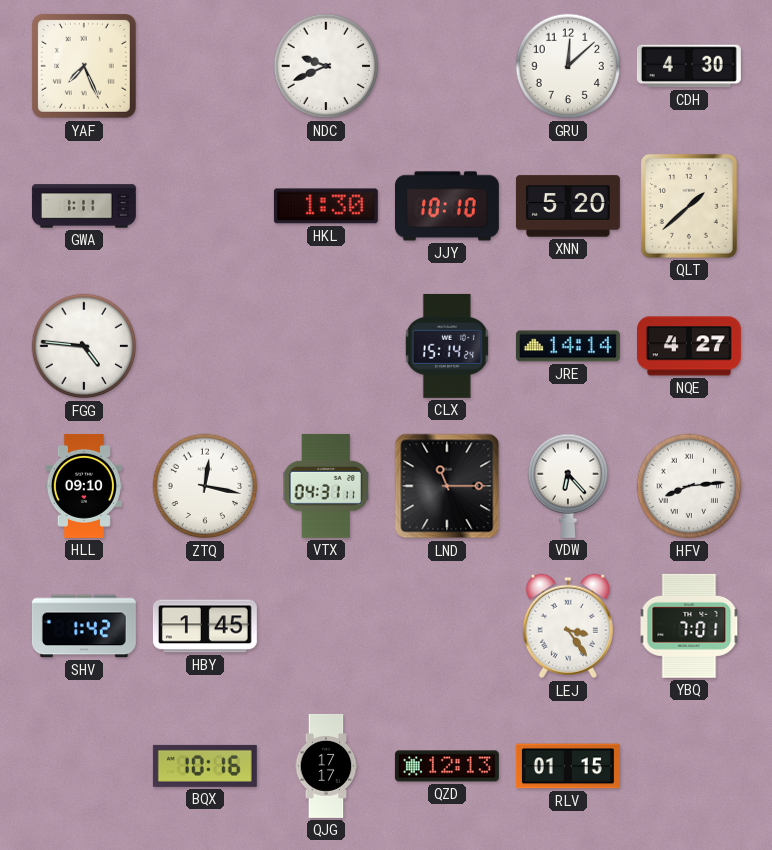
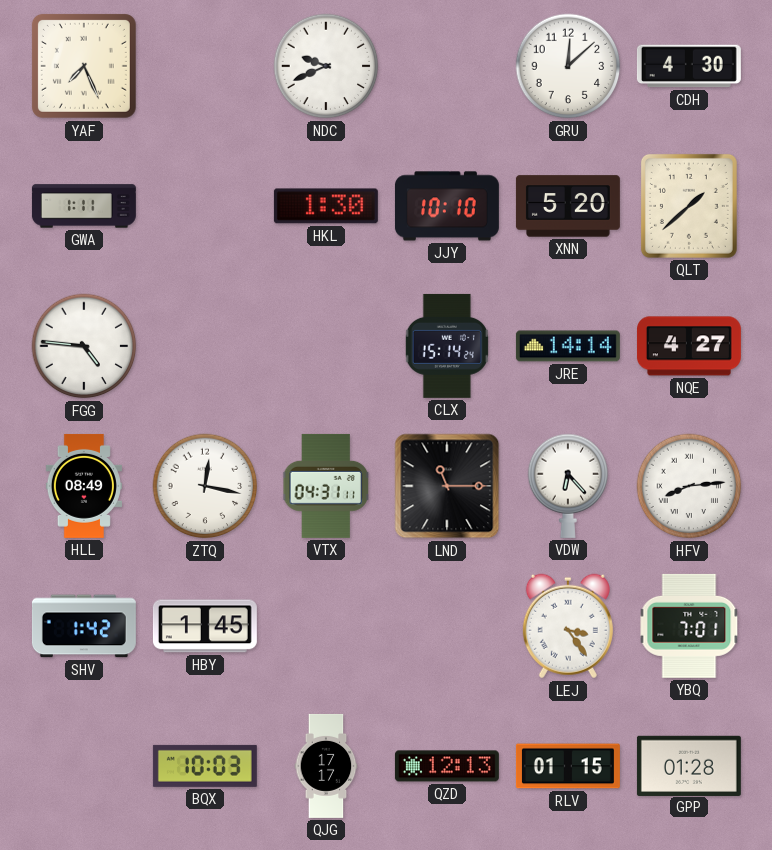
HLL: 09:10 -> 08:49
BQX: 10:16 -> 10:03
GPP: none -> 01:28
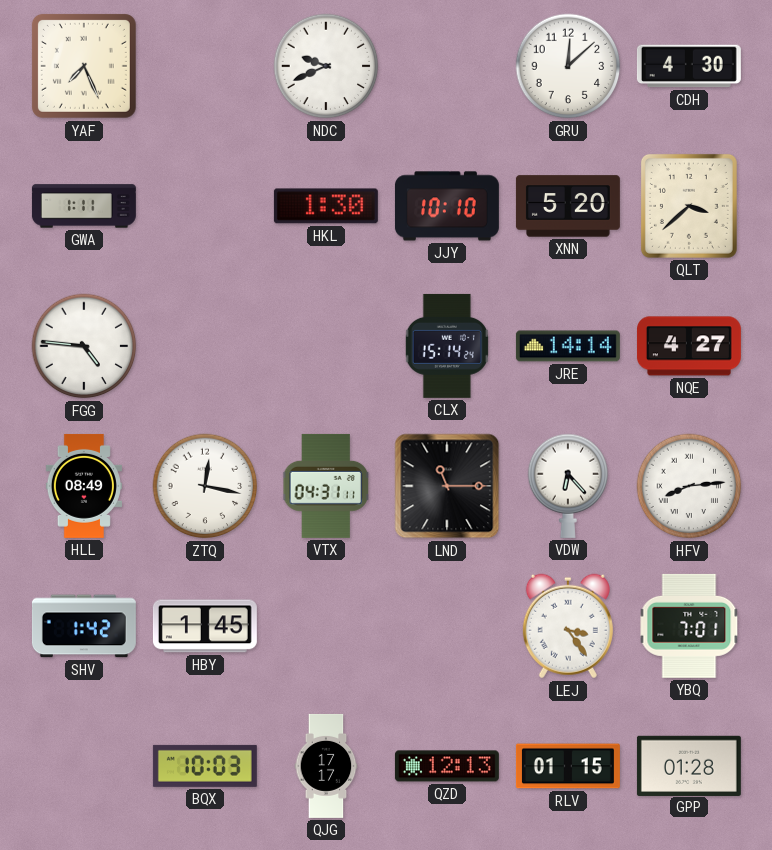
QLT: 1:38 -> 3:38
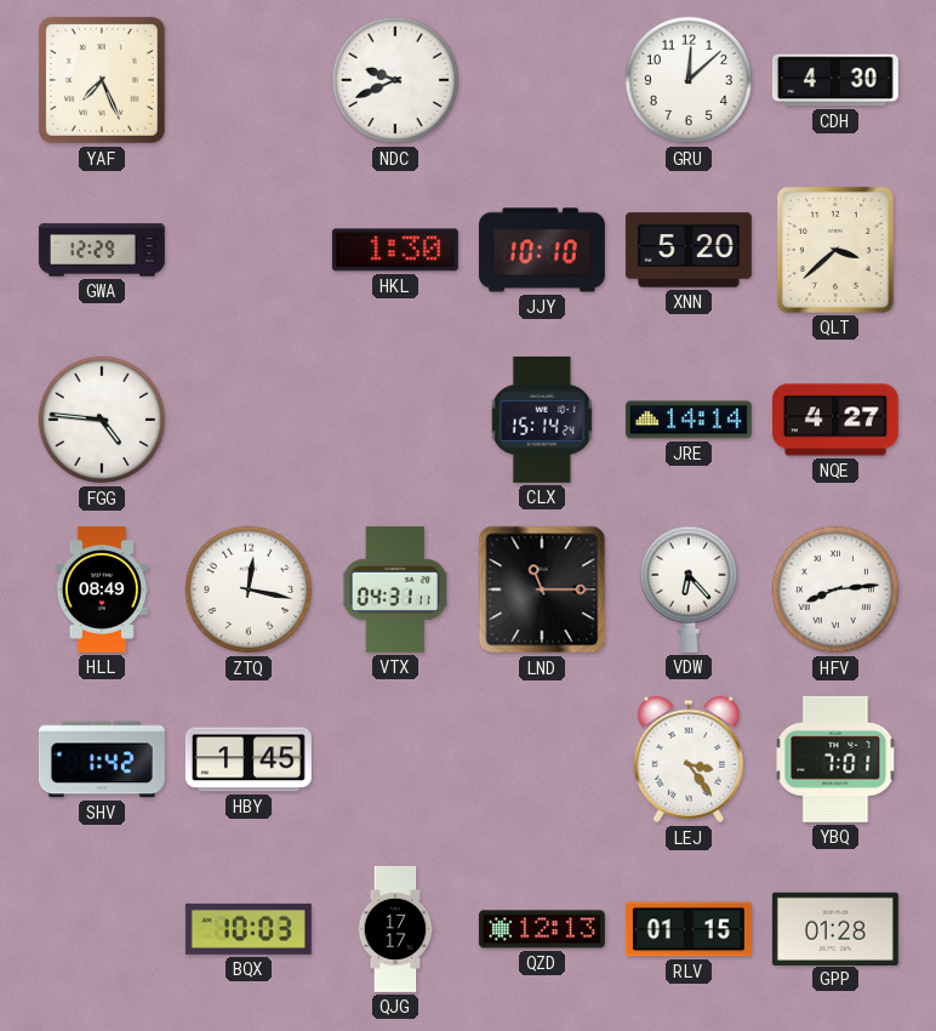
GWA: 1:11 -> 12:29
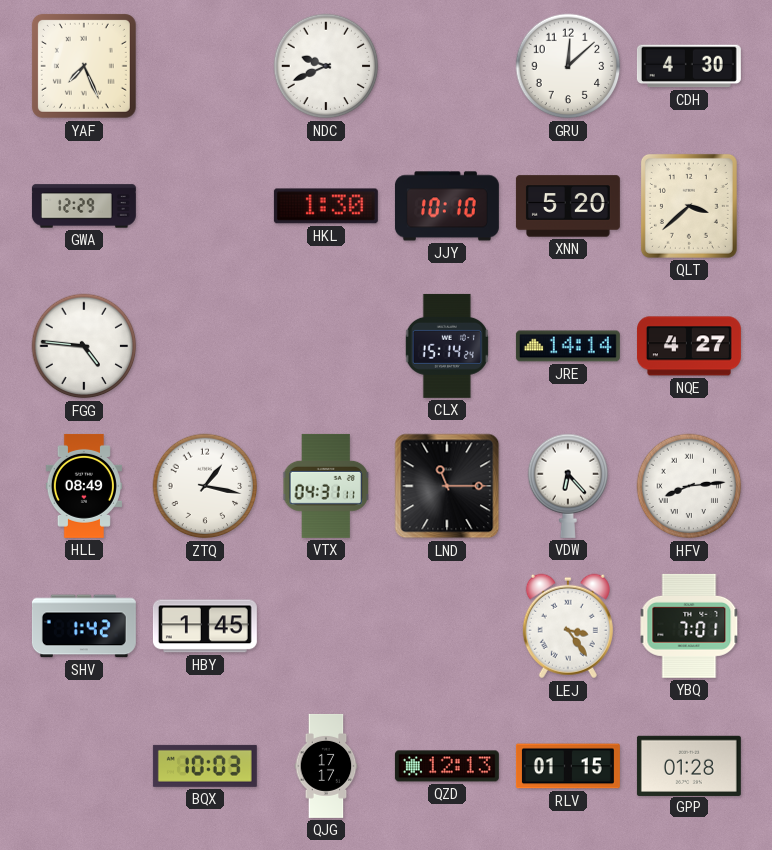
ZTQ: 12:17 -> 1:17
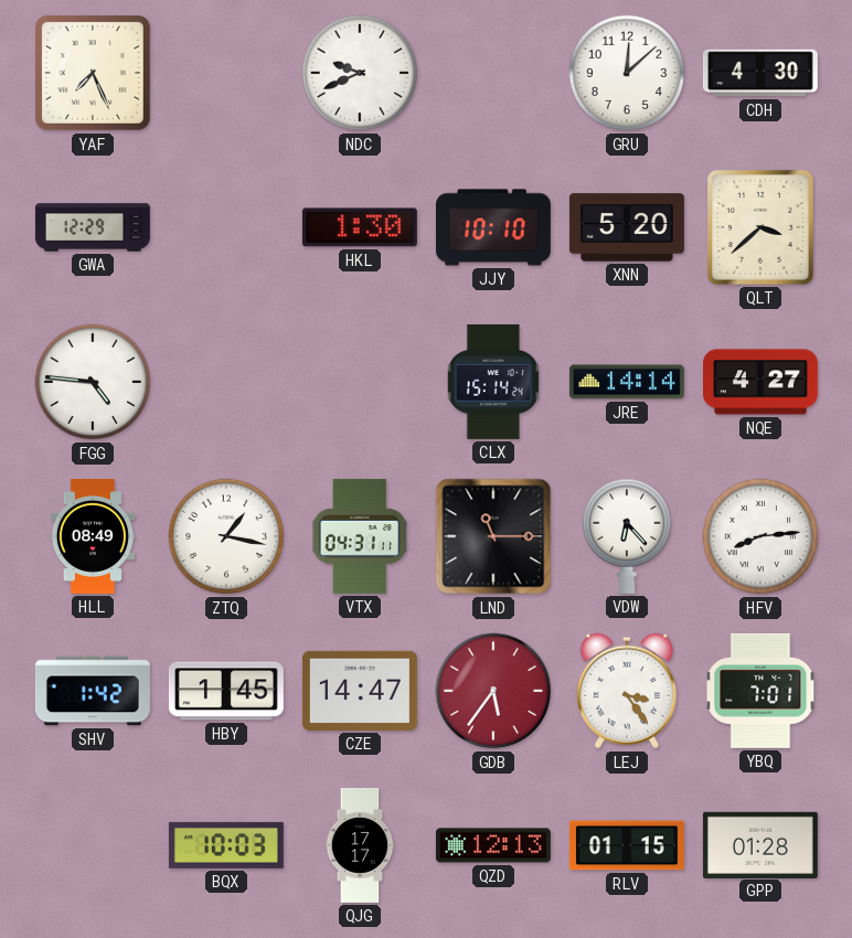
CZE: none -> 14:47
GDB: none -> 5:36
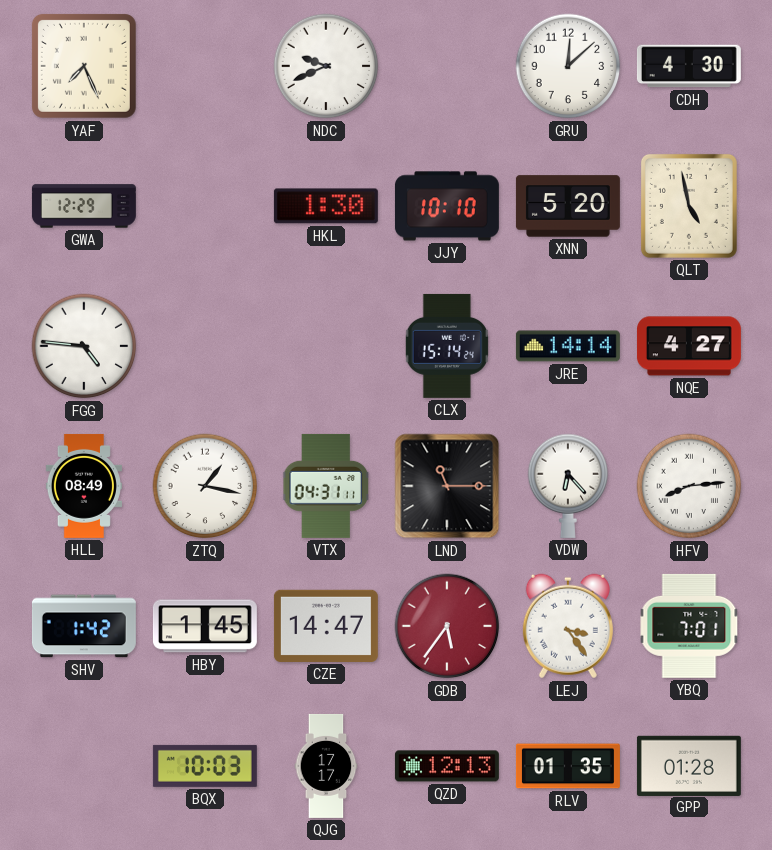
QLT: 3:38 -> 4:58
RLV: 01:15 -> 01:35
